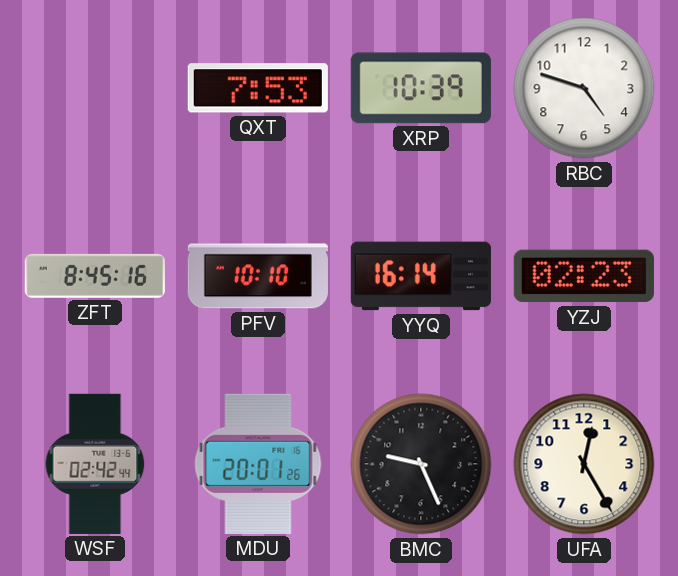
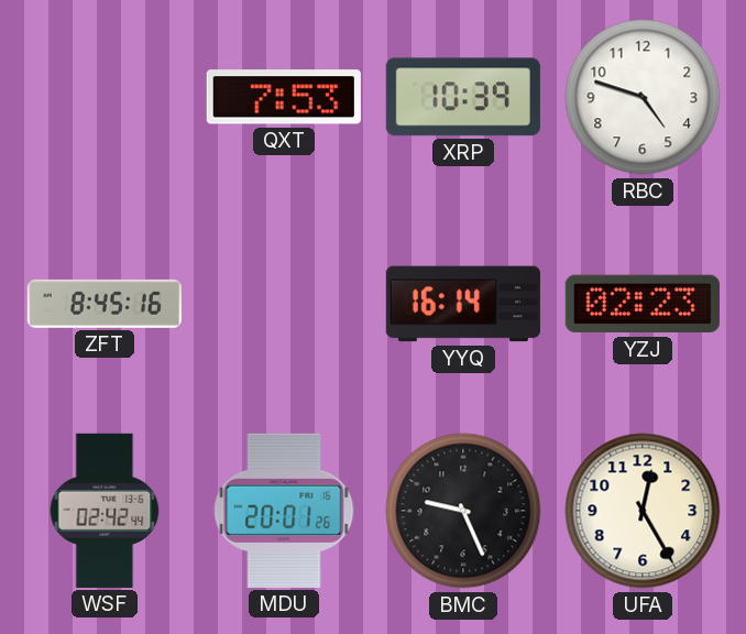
PFV: 10:10 -> none
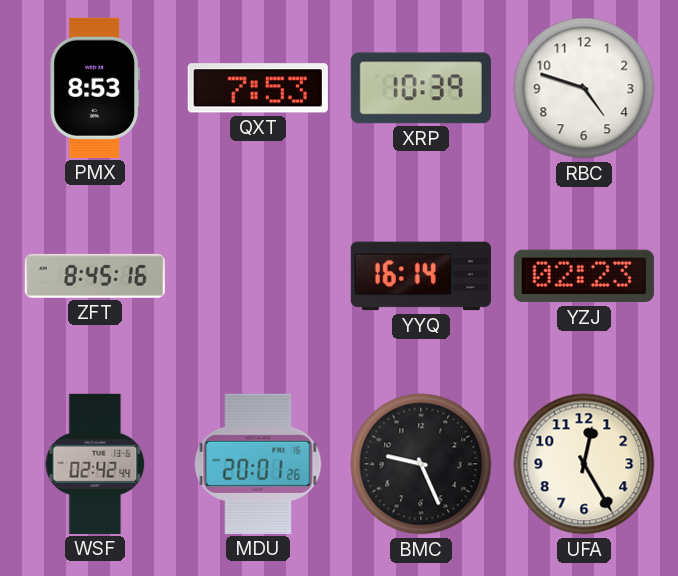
PMX: none -> 8:53
